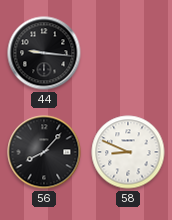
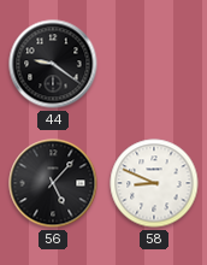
44: 9:16 -> 9:21
56: 8:07 -> 5:07
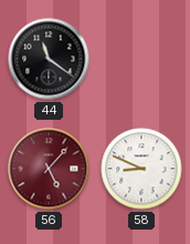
44: 9:21 -> 11:21
56 dial: black -> burgundy
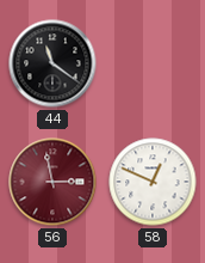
56: 5:07 -> 2:58
58: 8:49 -> 12:49
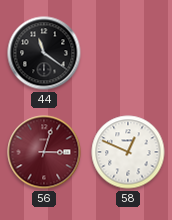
56: 2:58 -> 3:03
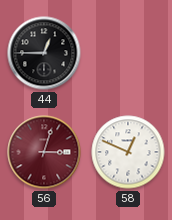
44: 11:21 -> 12:45
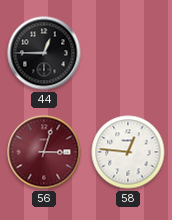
58: 12:49 -> 12:46
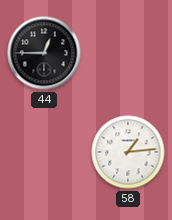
56: 3:03 -> none
58: 12:46 -> 1:14
